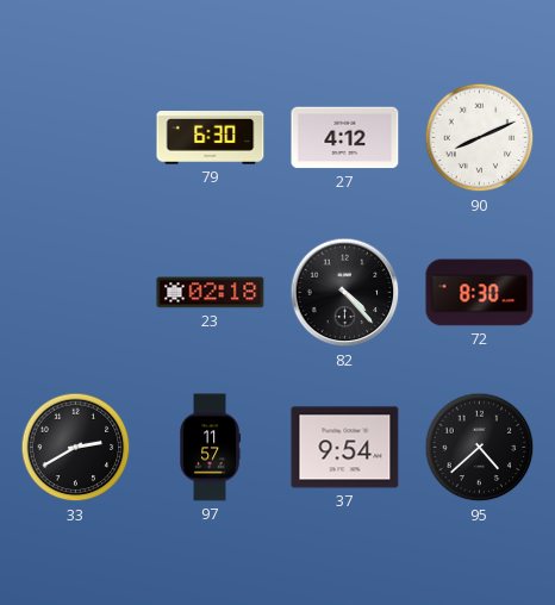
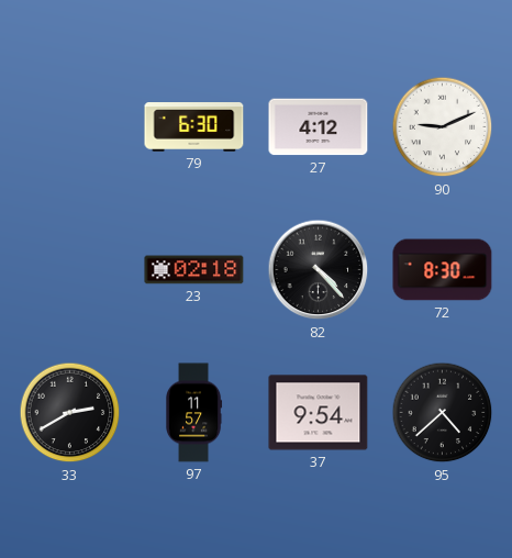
90: 8:11 -> 9:11
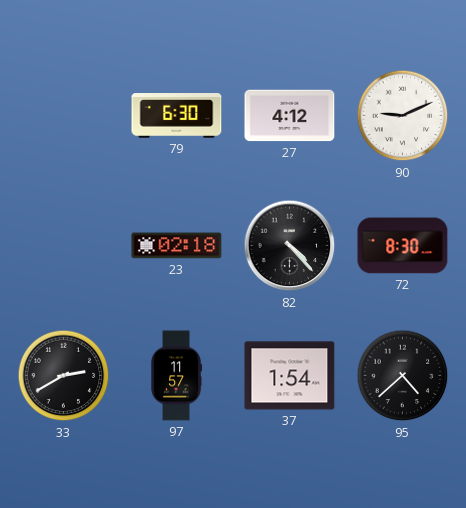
37: 9:54 -> 1:54
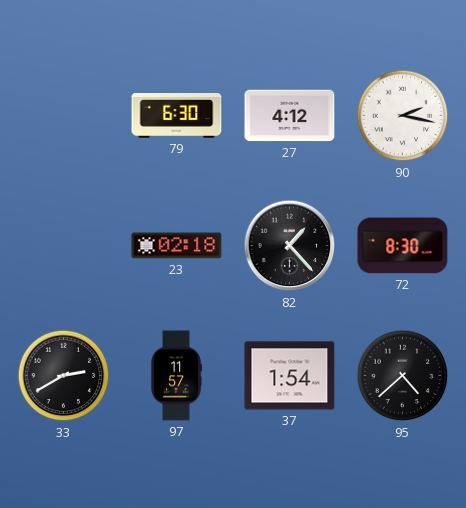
90: 9:11 -> 2:17
82: 4:23 -> 1:23
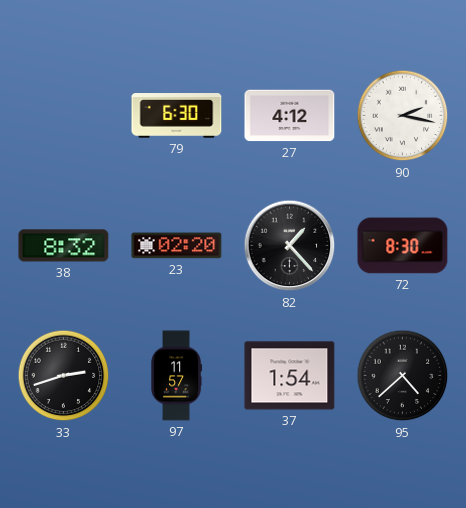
38: none -> 8:32
23: 02:18 -> 02:20
33: 2:40 -> 2:42
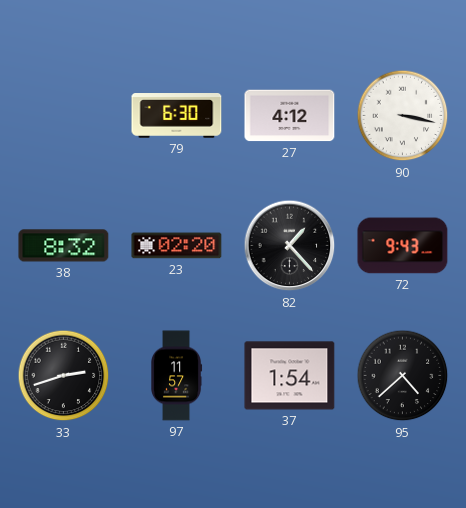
90: 2:17 -> 3:17
72: 8:30 -> 9:43
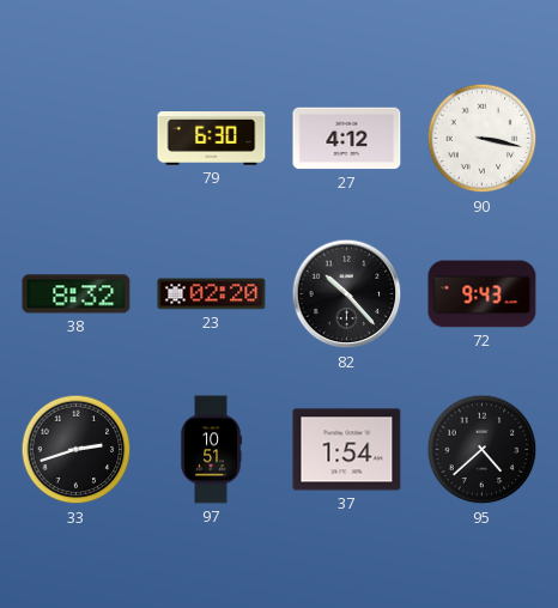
82: 1:23 -> 10:23
97: 11:57 -> 10:51
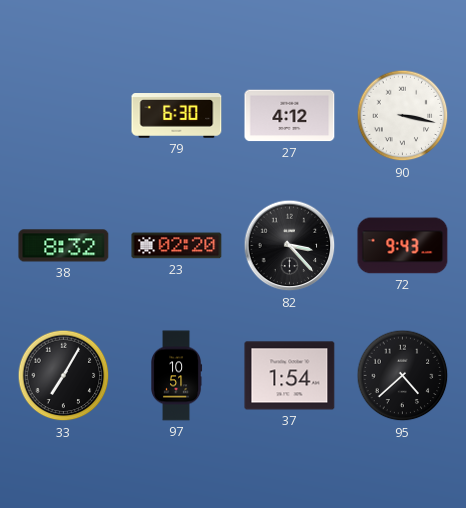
82: 10:23 -> 3:23
33: 2:42 -> 7:05
